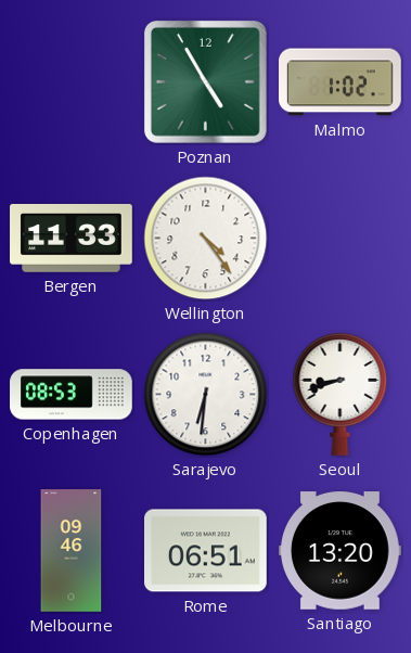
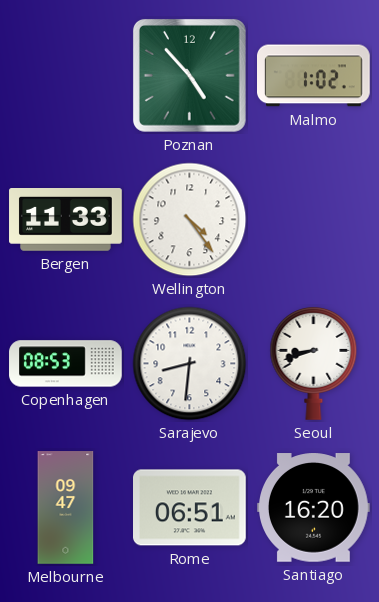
Poznan: 4:55 -> 4:53
Sarajevo: 6:31 -> 8:31
Melbourne: 09:46 -> 09:47
Santiago: 13:20 -> 16:20
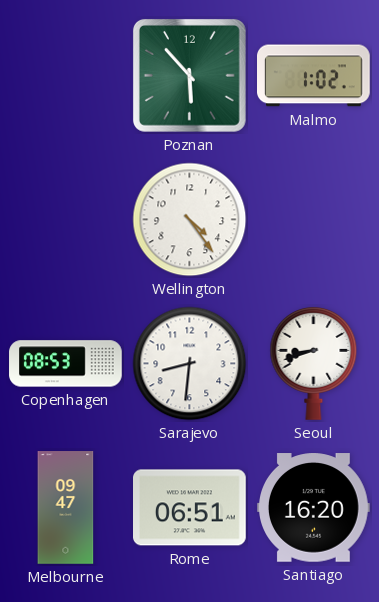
Poznan: 4:53 -> 5:53
Bergen: 11:33 -> none
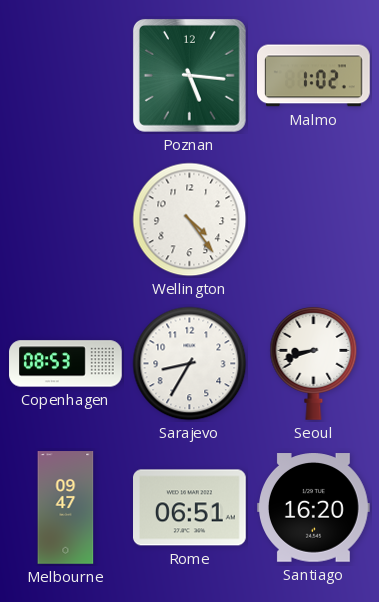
Poznan: 5:53 -> 5:16
Sarajevo: 8:31 -> 8:35
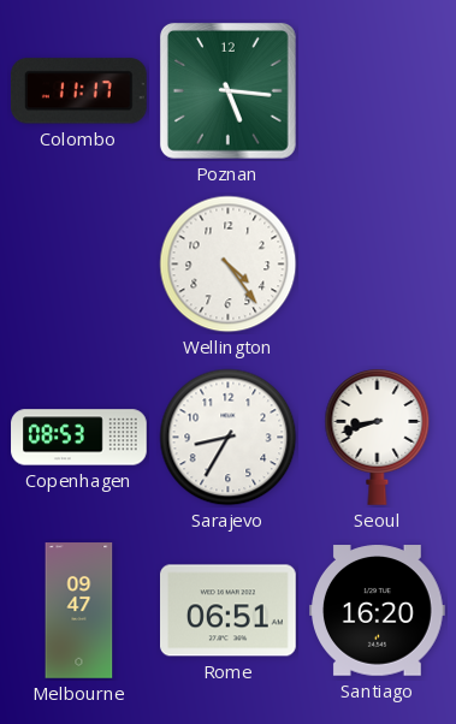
Colombo: none -> 11:17
Malmo: 1:02 -> none
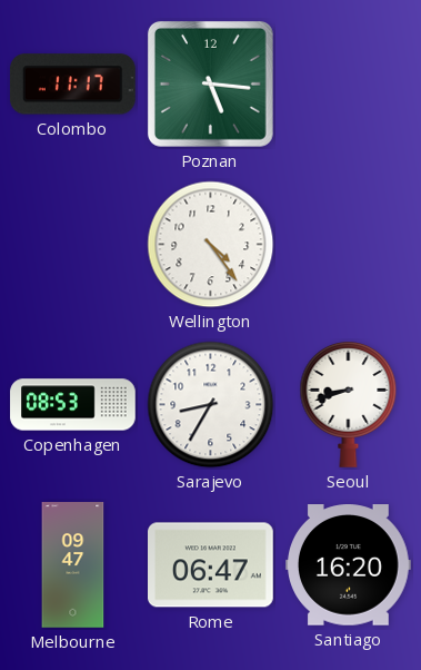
Rome: 06:51 -> 06:47
